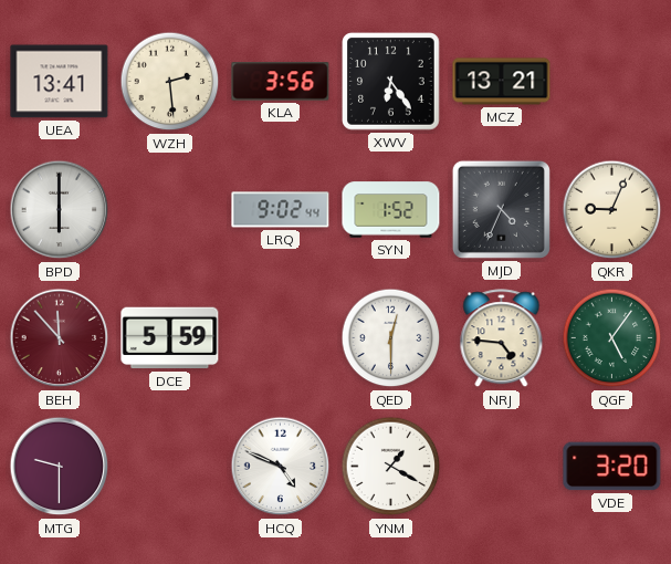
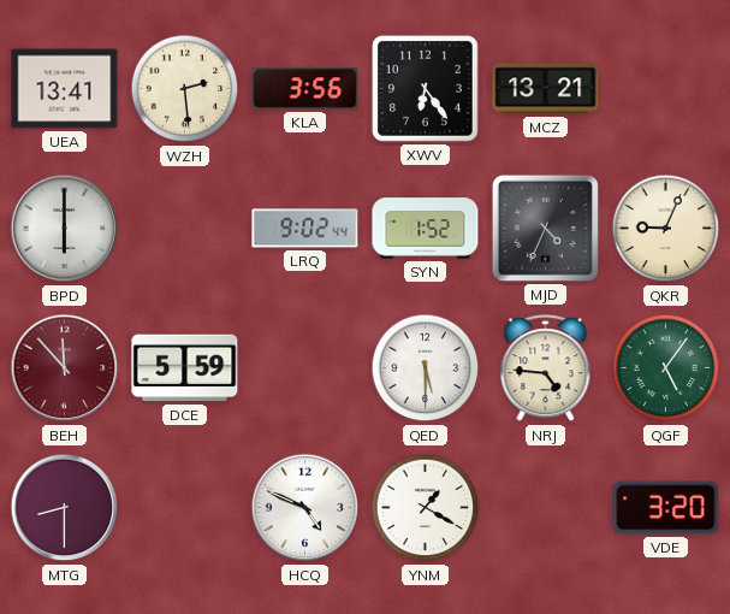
QED: 12:30 -> 5:30
MTG: 9:30 -> 8:30
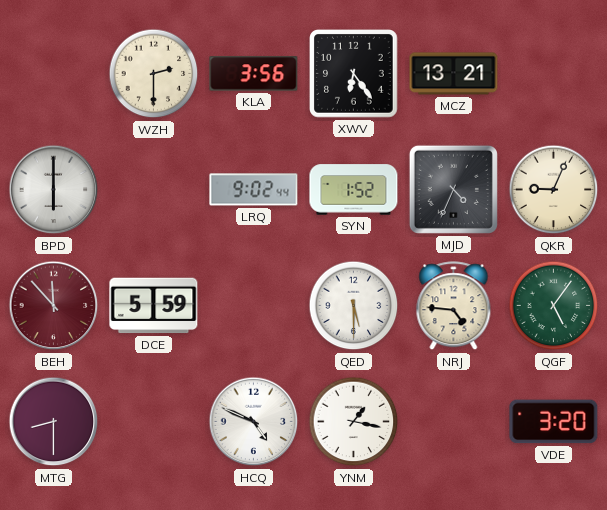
UEA: 13:41 -> none
WZH: 2:29 -> 2:30
YNM: 1:20 -> 1:17
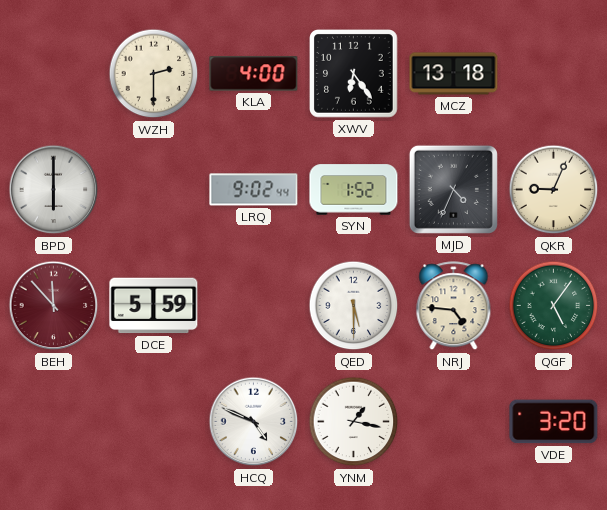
KLA: 3:56 -> 4:00
MCZ: 13:21 -> 13:18
MTG: 8:30 -> none
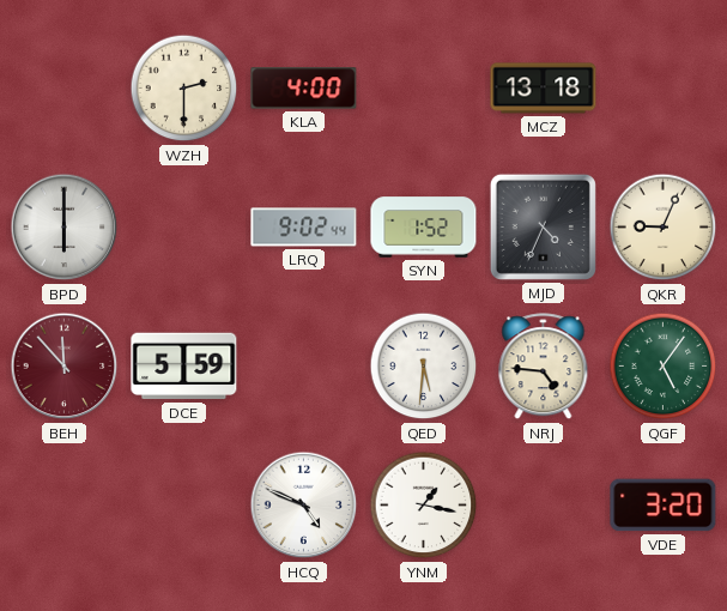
XWV: 6:24 -> none
QED: 5:30 -> 5:31
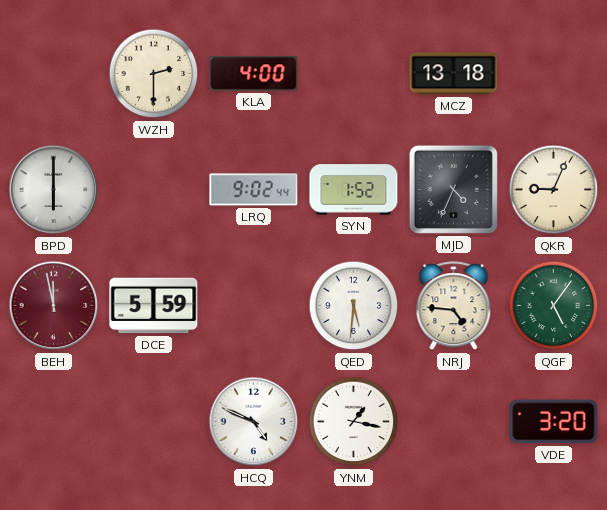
BEH: 11:53 -> 11:58
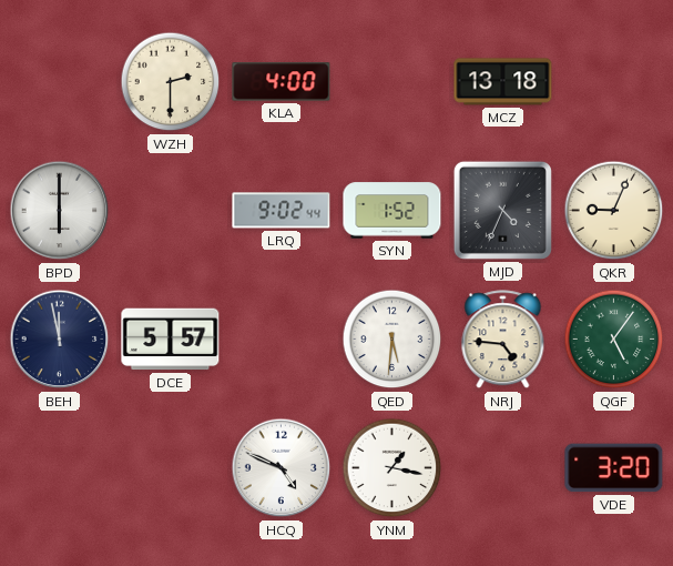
BEH dial: burgundy -> navy
DCE: 5:59 -> 5:57
